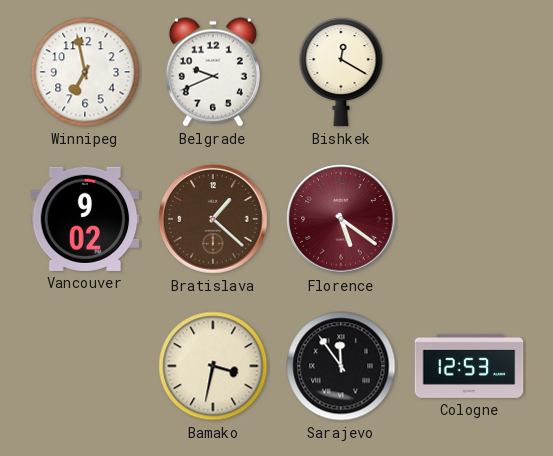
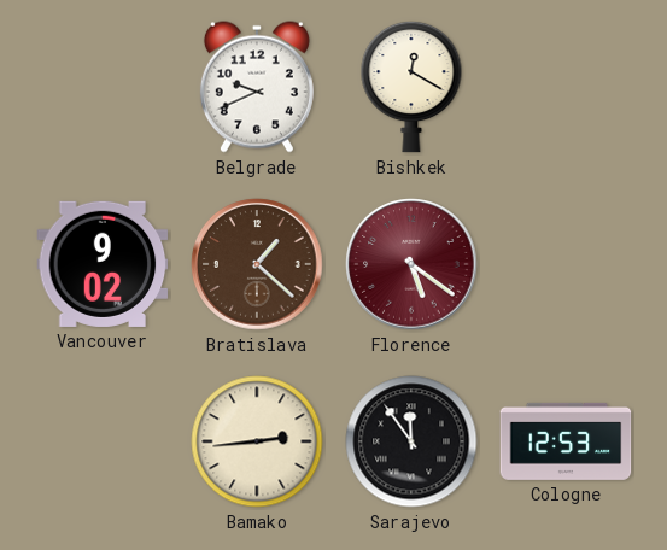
Winnipeg: 6:58 -> none
Bamako: 3:32 -> 2:44
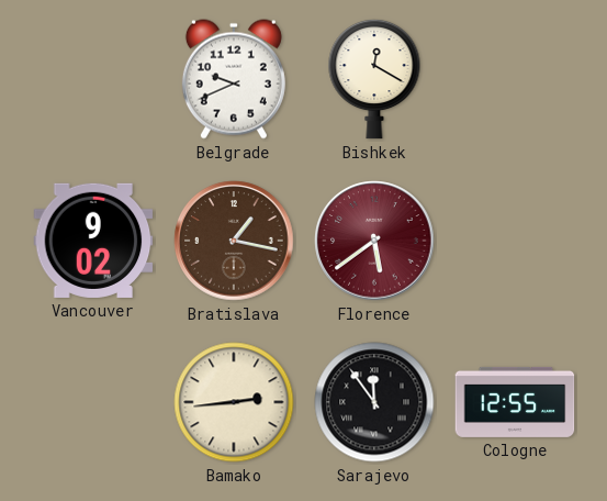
Bratislava: 1:22 -> 1:17
Florence: 5:21 -> 5:39
Cologne: 12:53 -> 12:55
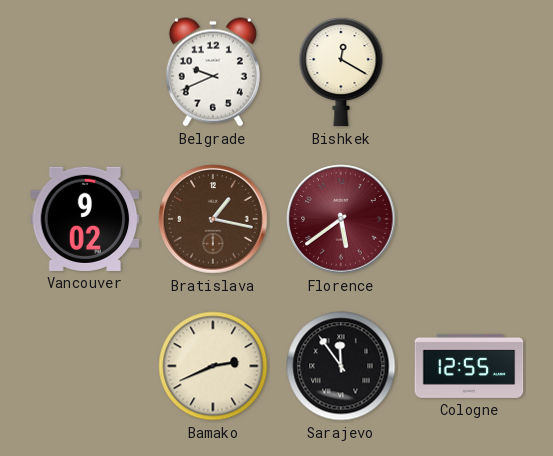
Bamako: 2:44 -> 2:41
